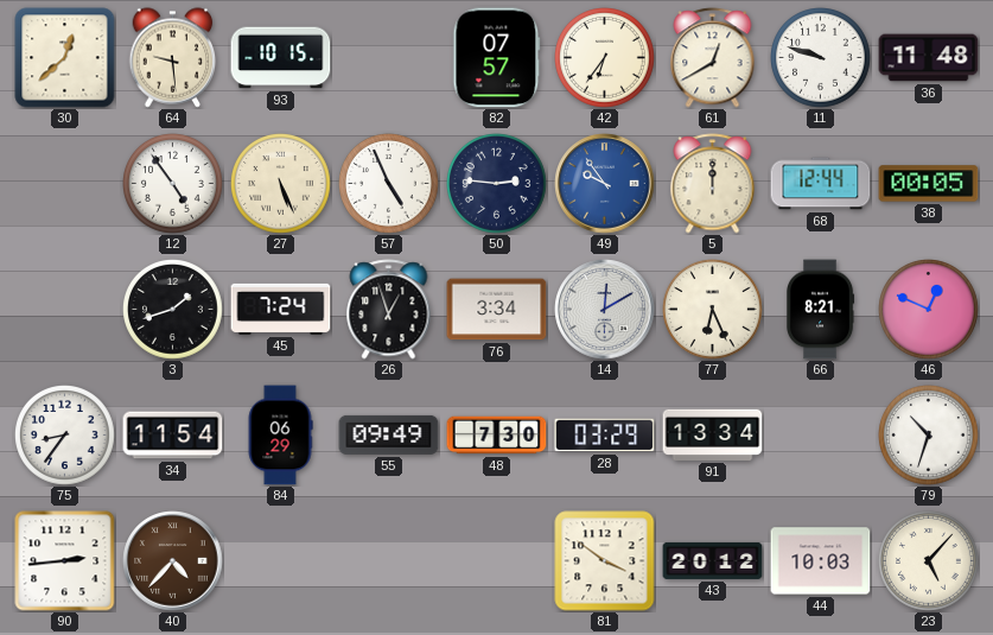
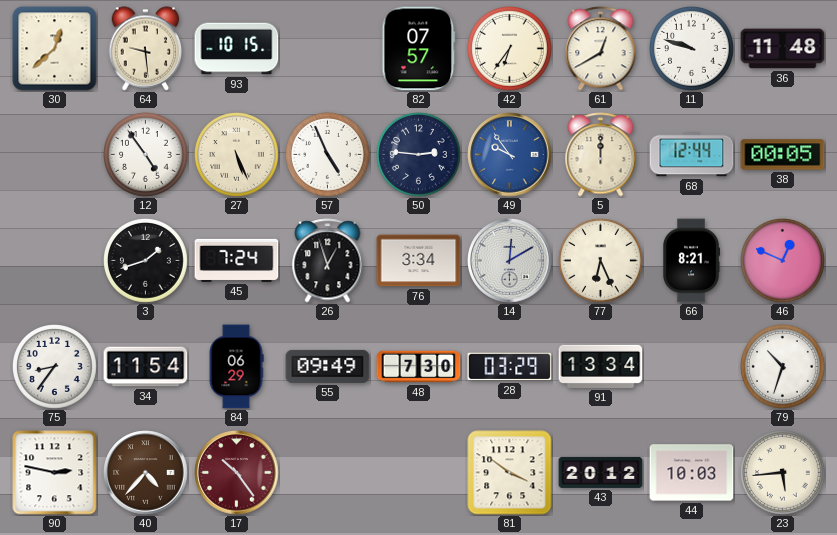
90: 2:44 -> 2:47
17: none -> 10:24
23: 5:07 -> 5:44
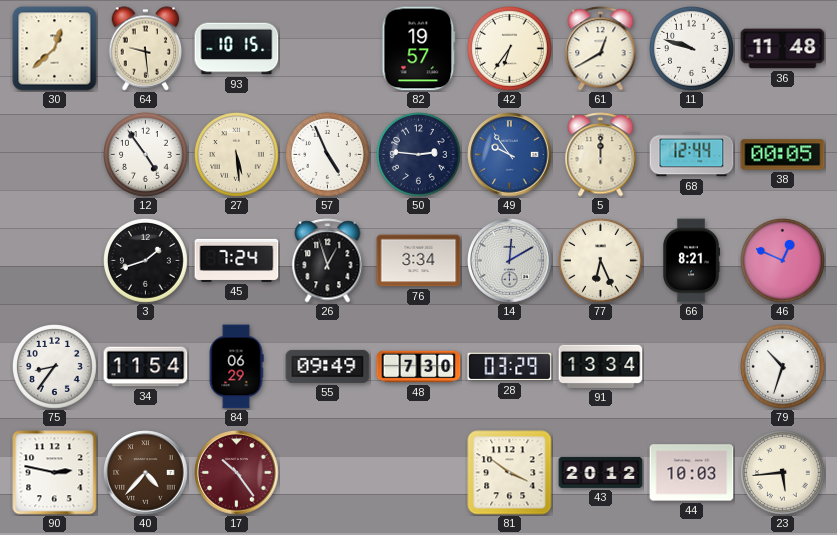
82: 07:57 -> 19:57
27: 5:26 -> 5:29
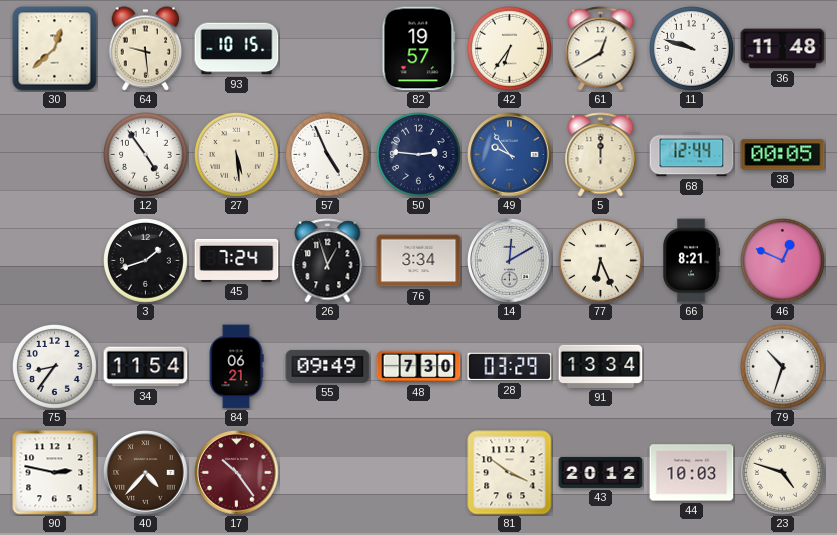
84: 06:29 -> 06:21
23: 5:44 -> 4:48
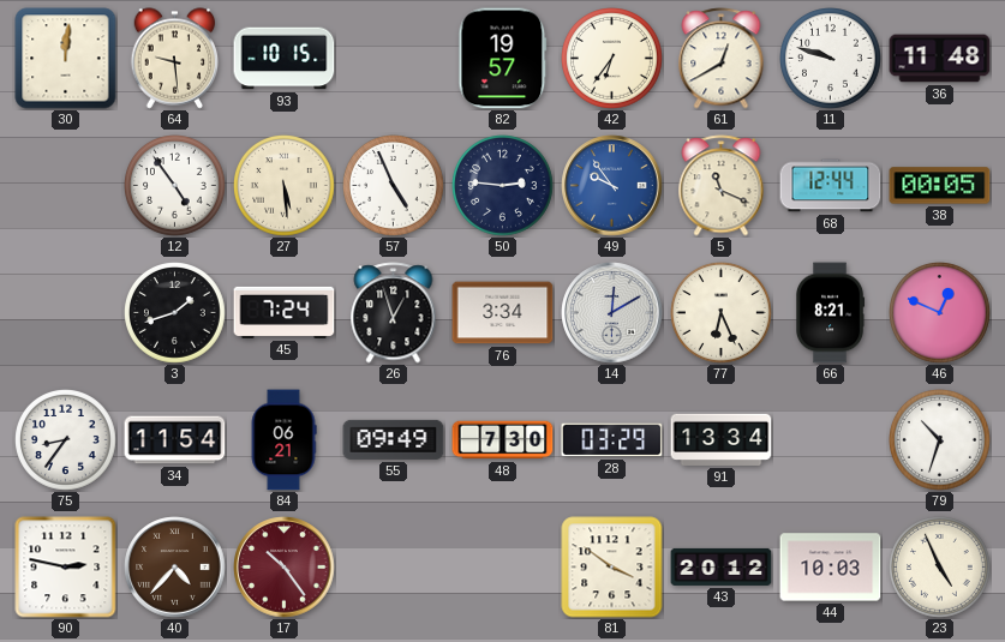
30: 12:38 -> 12:01
5: 12:00 -> 11:19
23: 4:48 -> 4:56
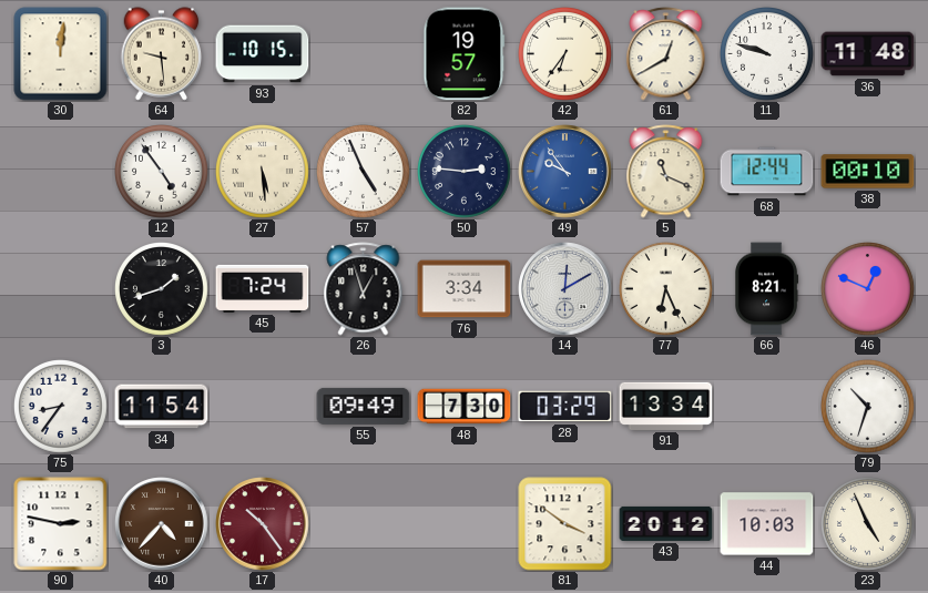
38: 00:05 -> 00:10
84: 06:21 -> none
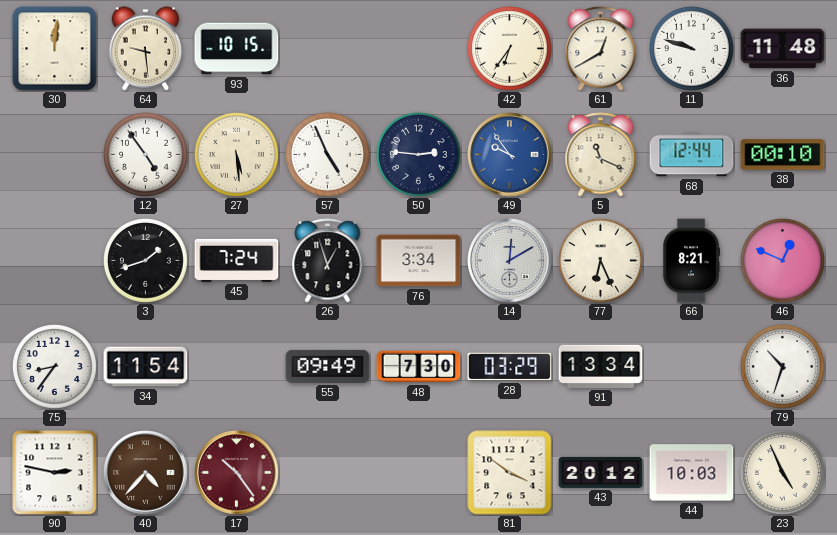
82: 19:57 -> none
